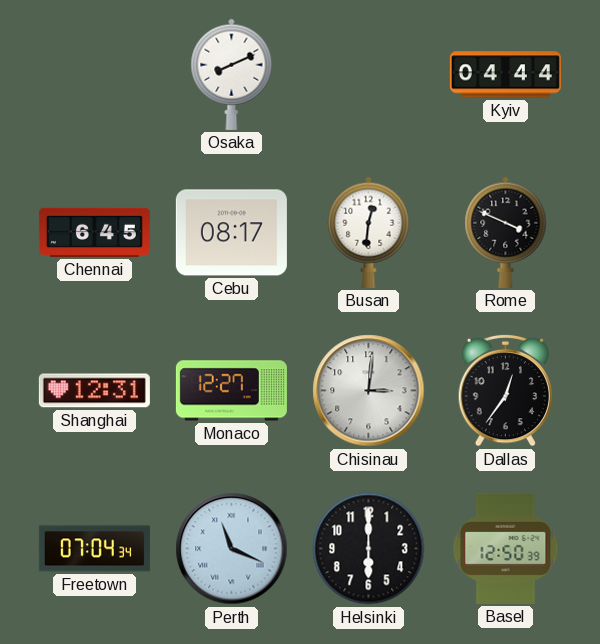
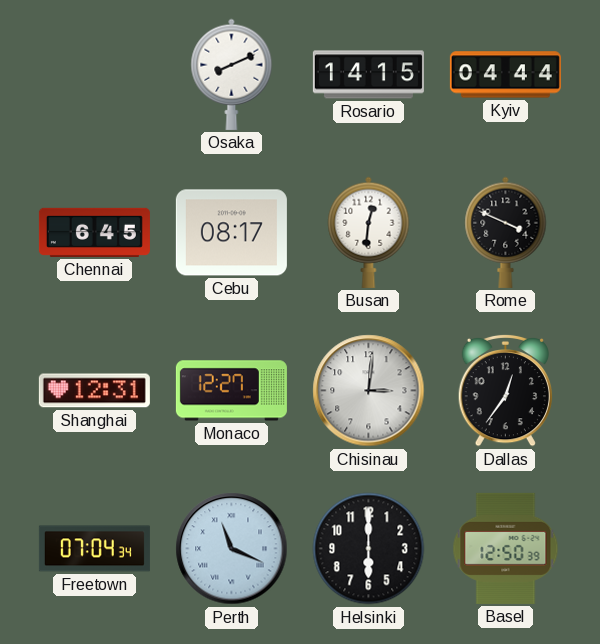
Rosario: none -> 14:15
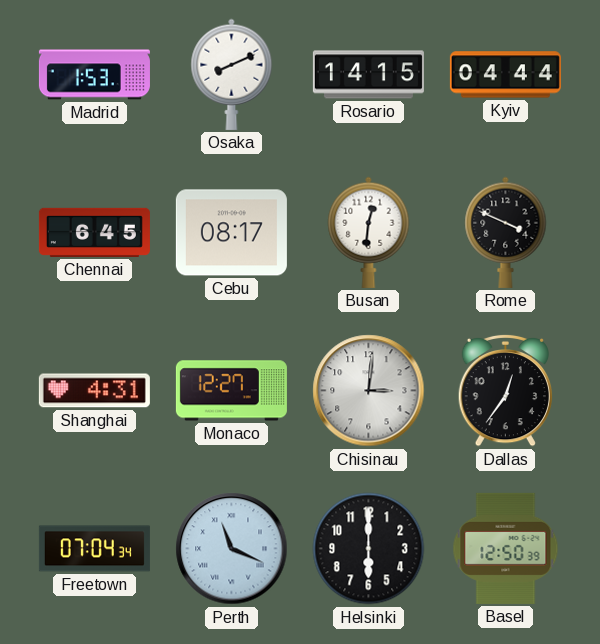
Madrid: none -> 1:53
Shanghai: 12:31 -> 4:31
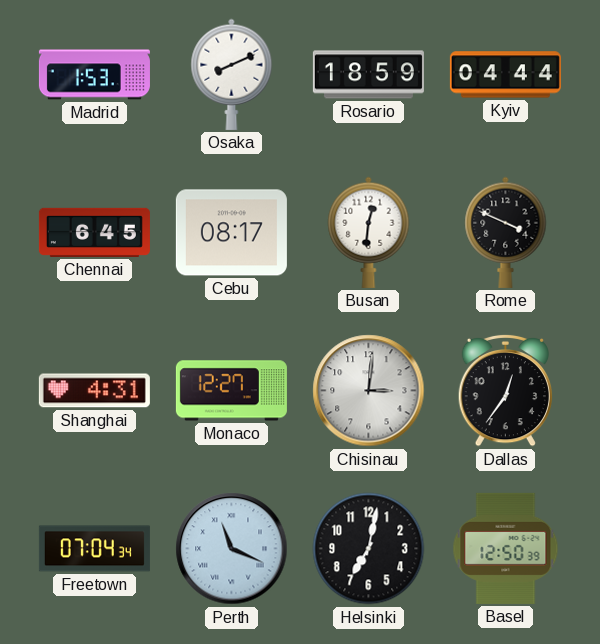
Rosario: 14:15 -> 18:59
Helsinki: 6:00 -> 7:02
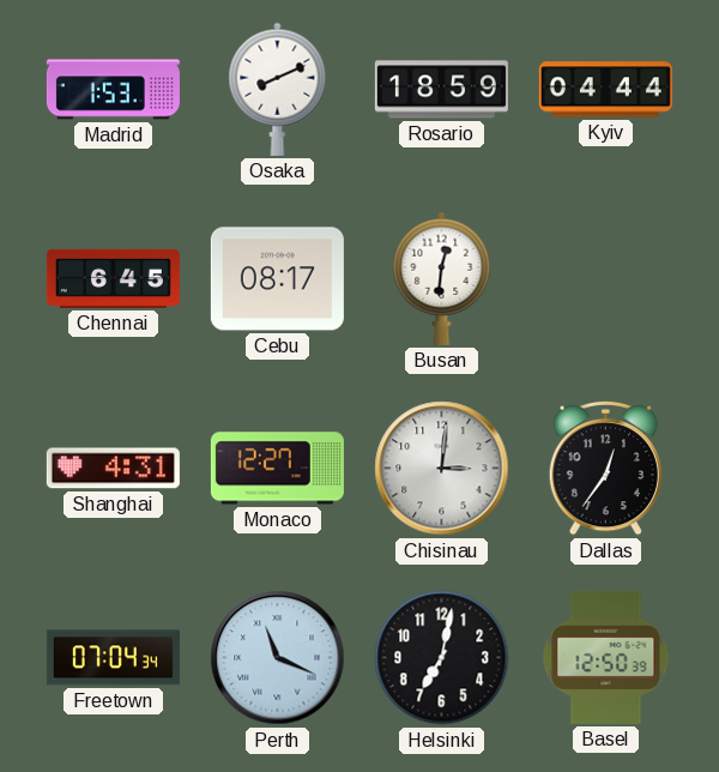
Rome: 3:49 -> none
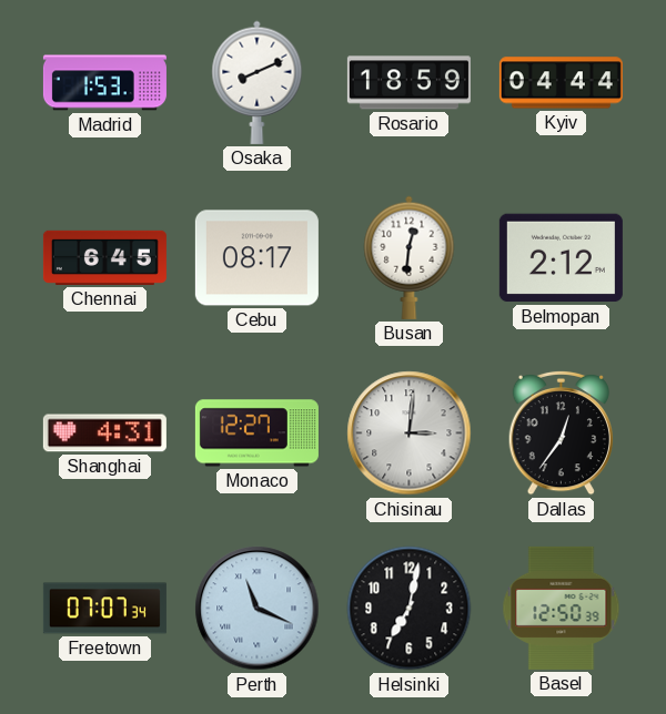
Belmopan: none -> 2:12
Freetown: 07:04 -> 07:07
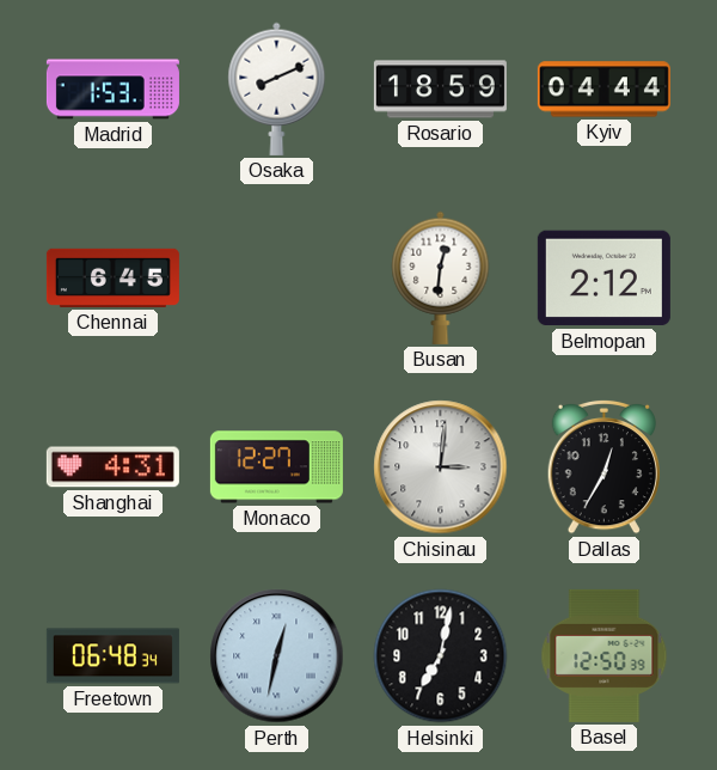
Cebu: 08:17 -> none
Dallas: 12:36 -> 12:35
Freetown: 07:07 -> 06:48
Perth: 11:19 -> 12:32
